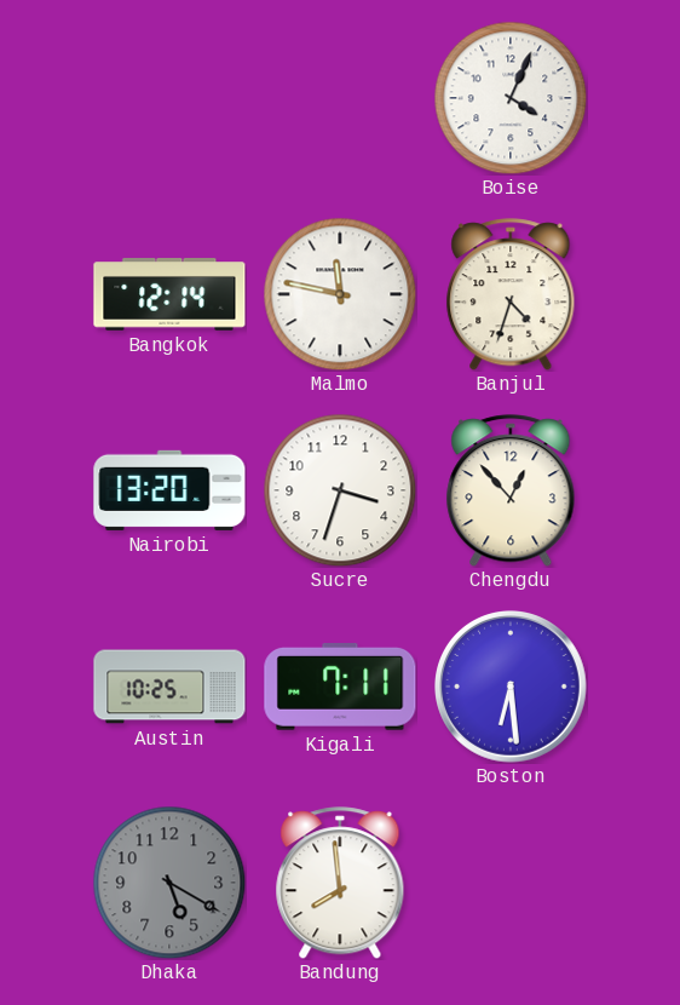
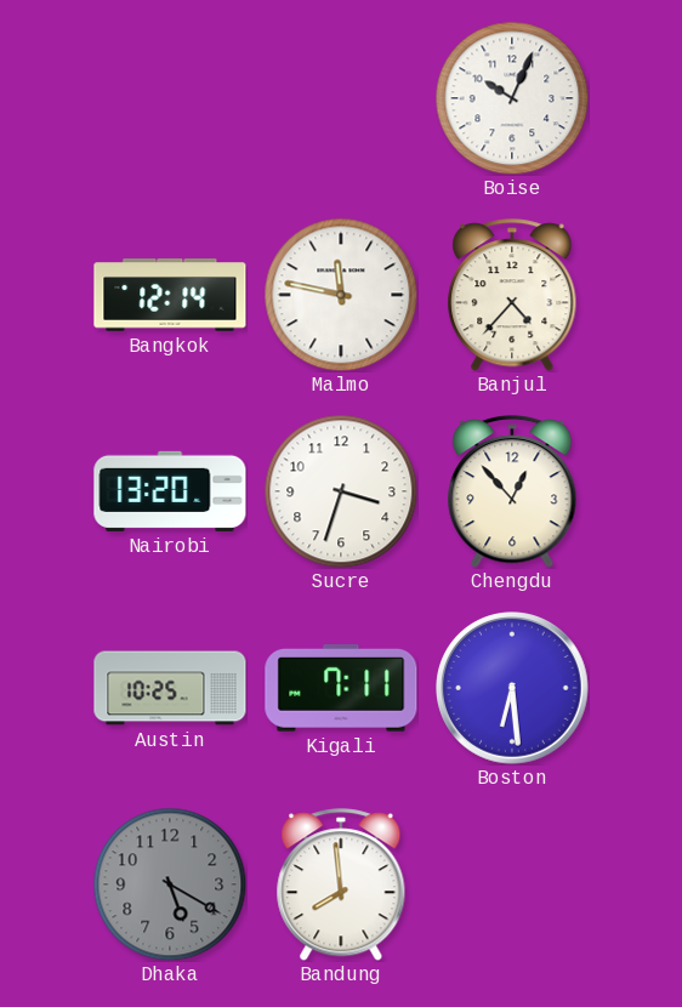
Boise: 4:04 -> 10:04
Banjul: 4:33 -> 4:37
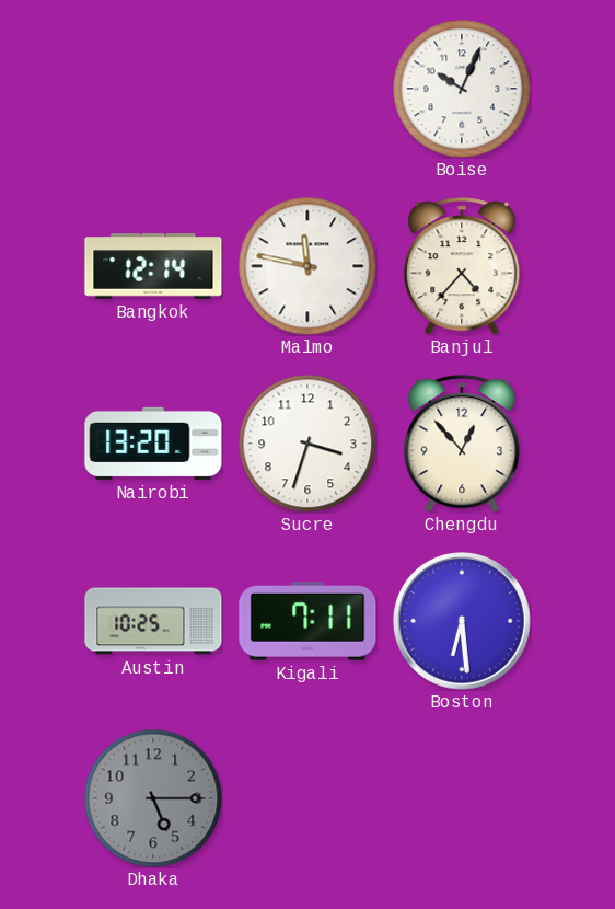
Dhaka: 5:20 -> 5:15
Bandung: 7:59 -> none
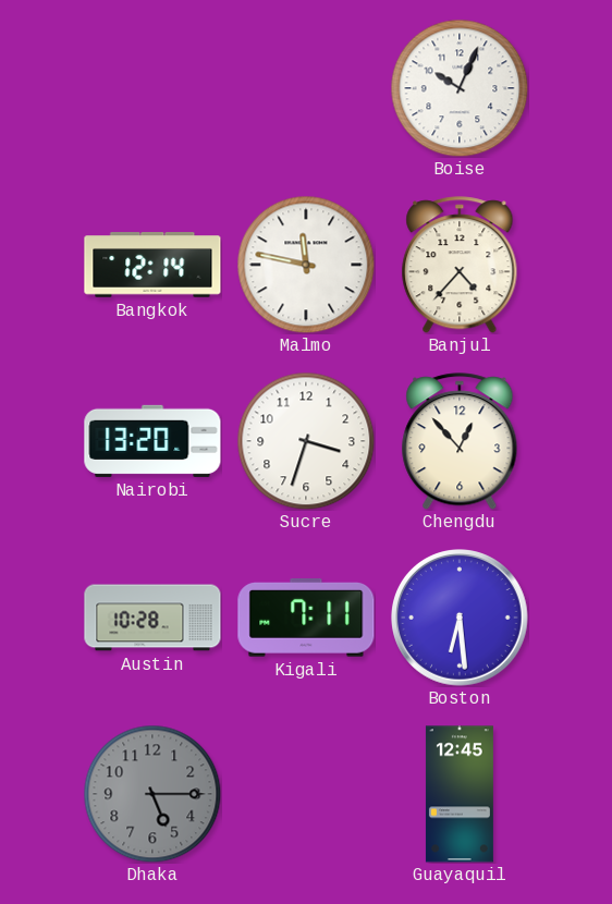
Austin: 10:25 -> 10:28
Guayaquil: none -> 12:45
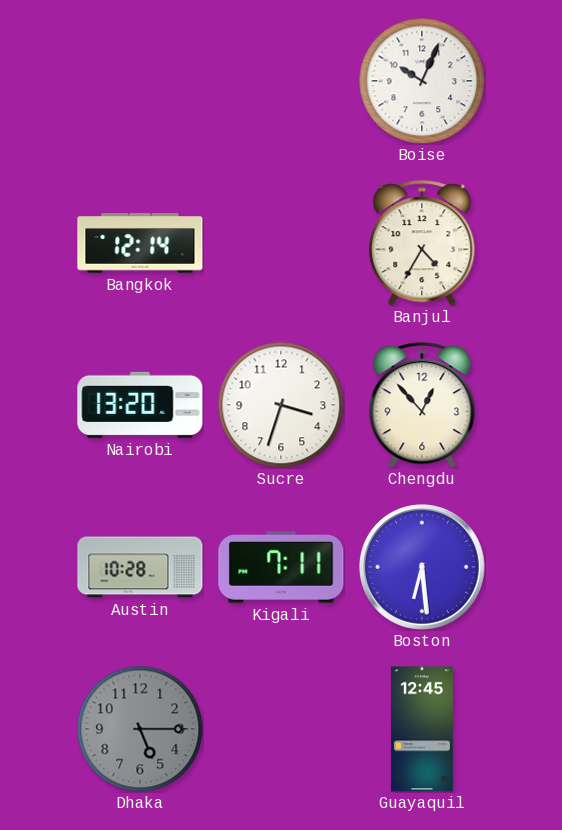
Malmo: 11:47 -> none
Banjul: 4:37 -> 4:35
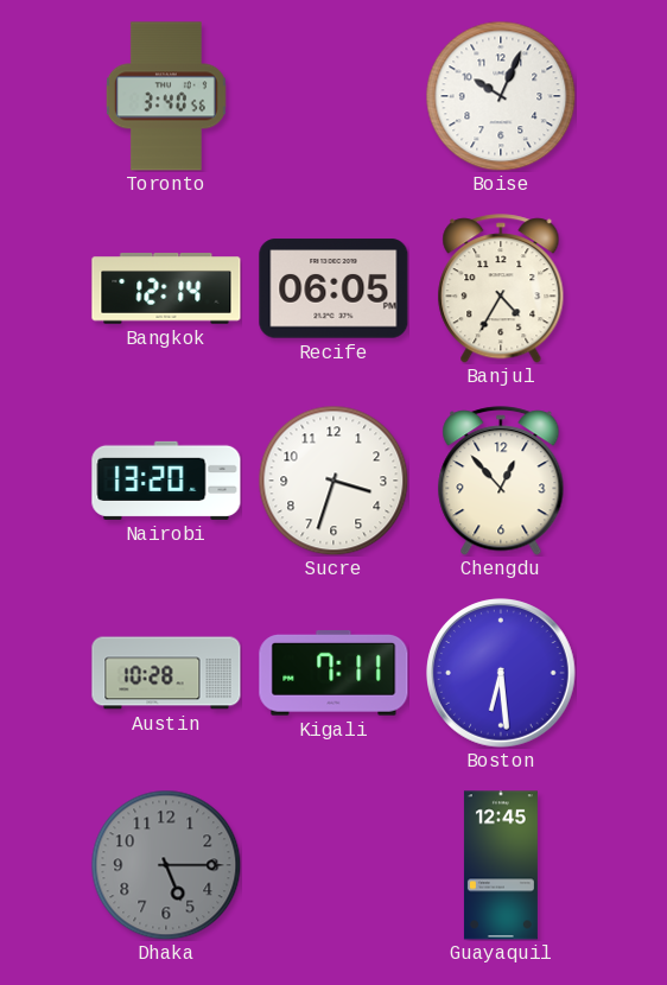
Toronto: none -> 3:40
Recife: none -> 06:05
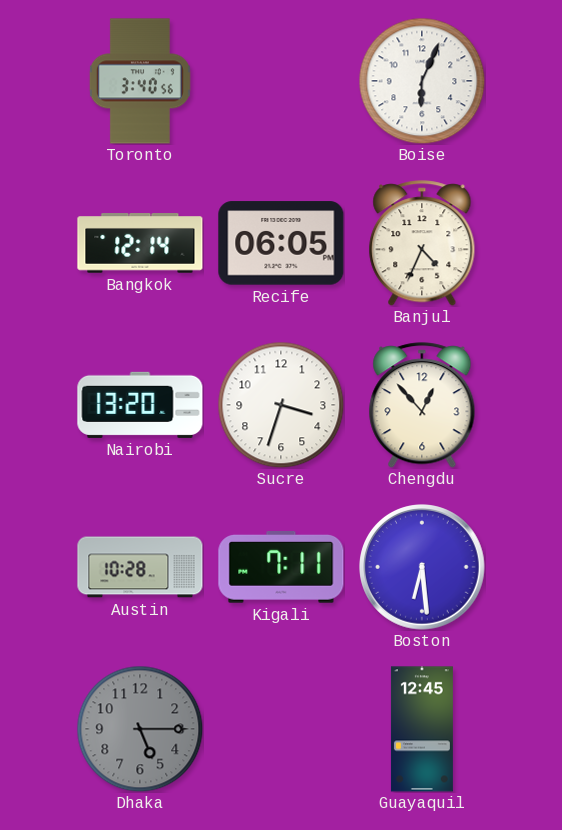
Boise: 10:04 -> 6:04
Banjul: 4:35 -> 4:34
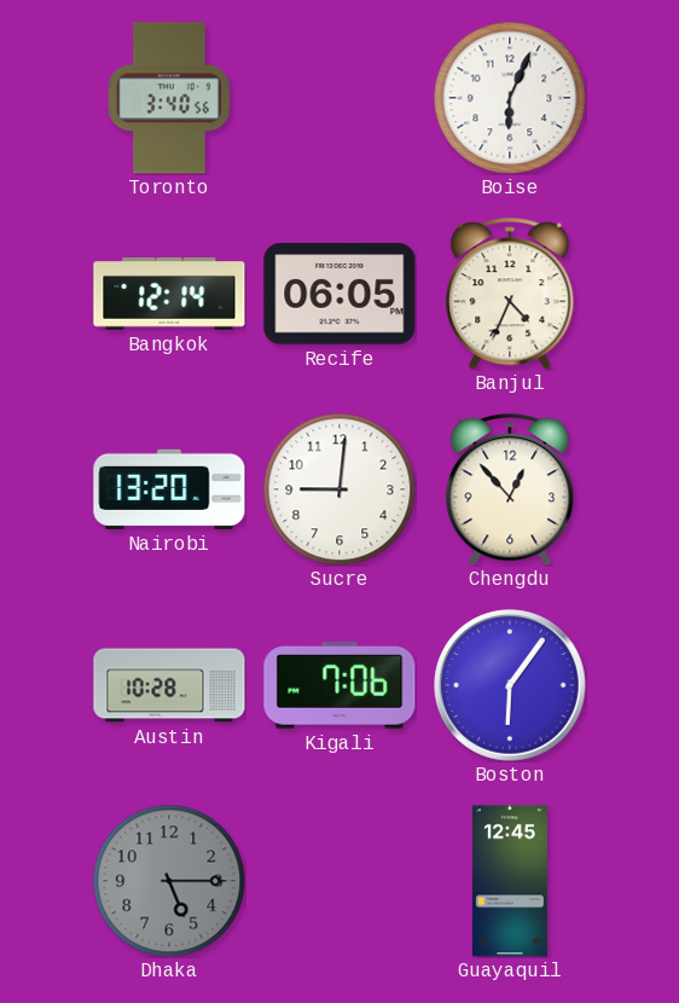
Sucre: 3:33 -> 9:01
Kigali: 7:11 -> 7:06
Boston: 6:29 -> 6:06
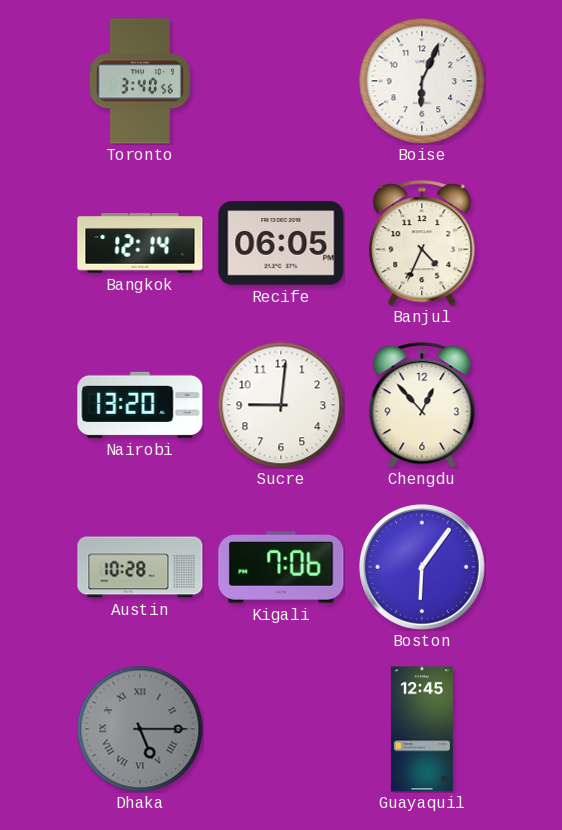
Dhaka numerals: Arabic -> Roman
